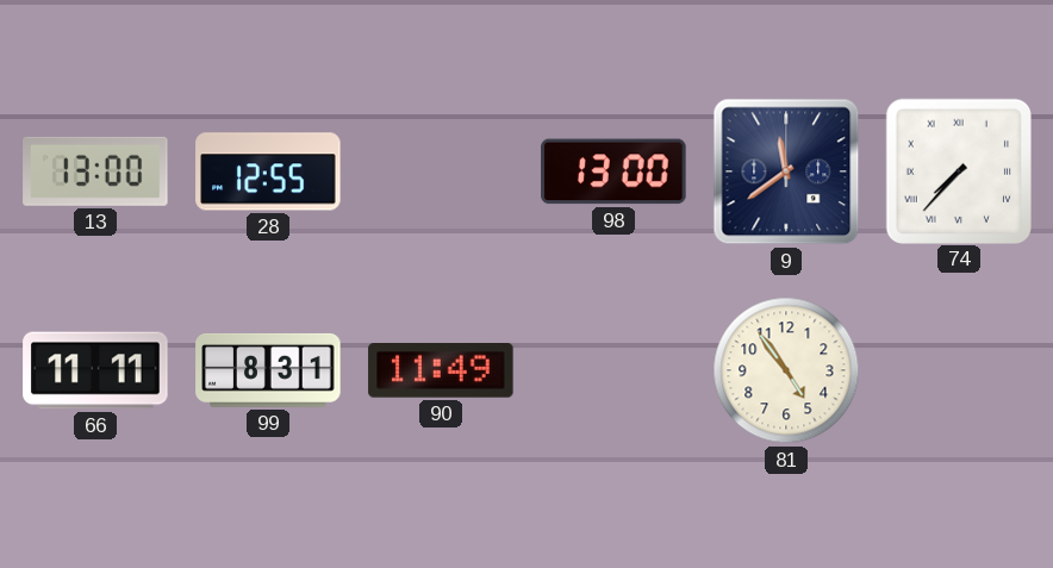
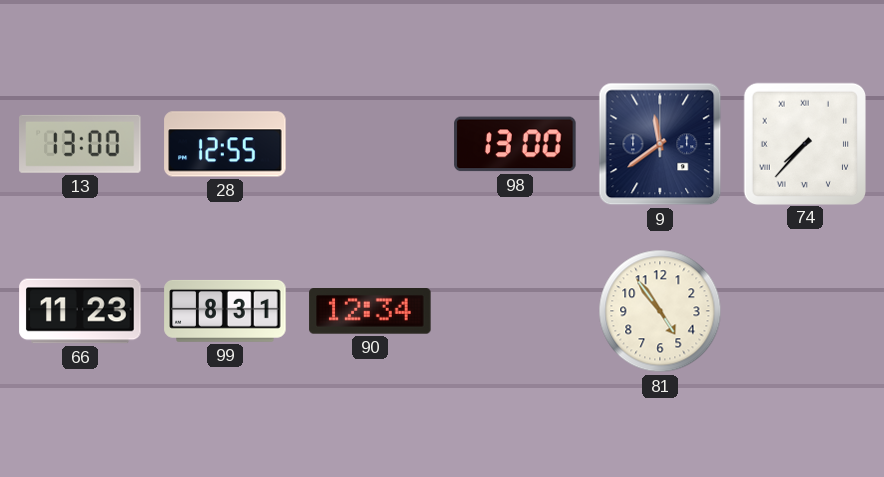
66: 11:11 -> 11:23
90: 11:49 -> 12:34
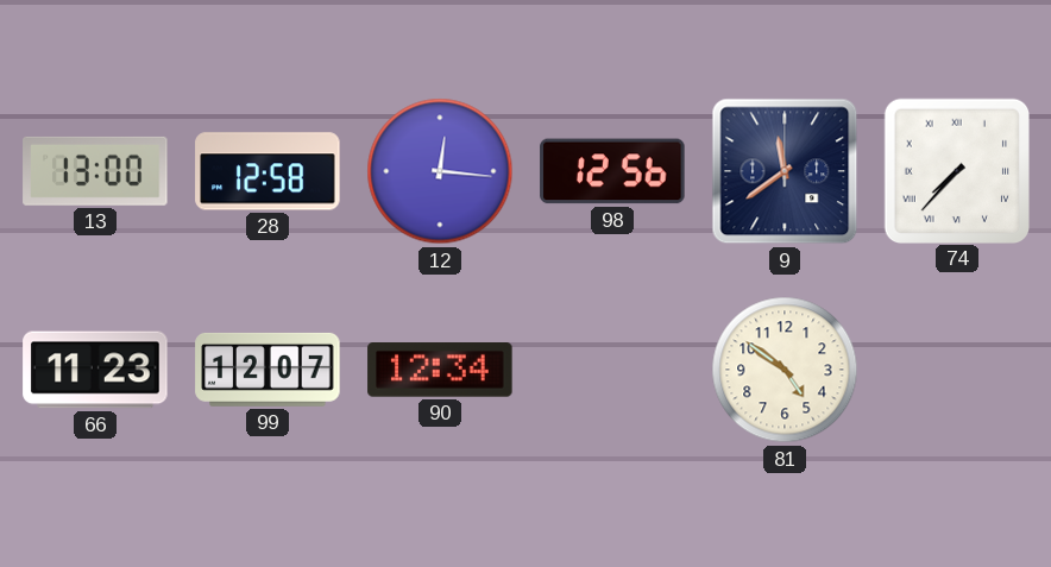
28: 12:55 -> 12:58
12: none -> 12:16
98: 13:00 -> 12:56
99: 8:31 -> 12:07
81: 4:54 -> 4:51
